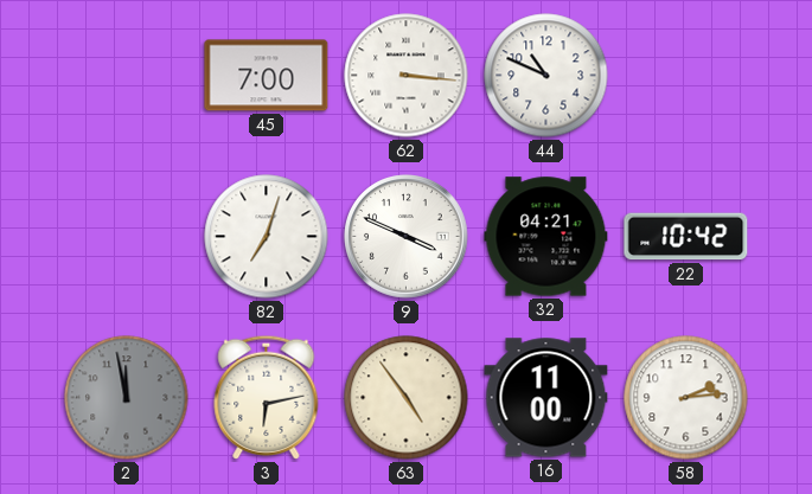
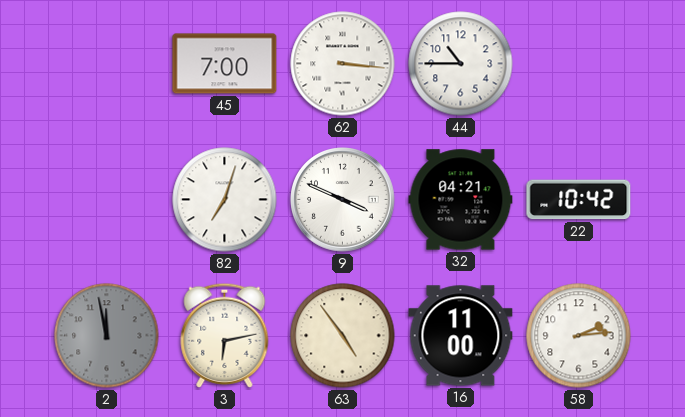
44: 10:49 -> 10:45
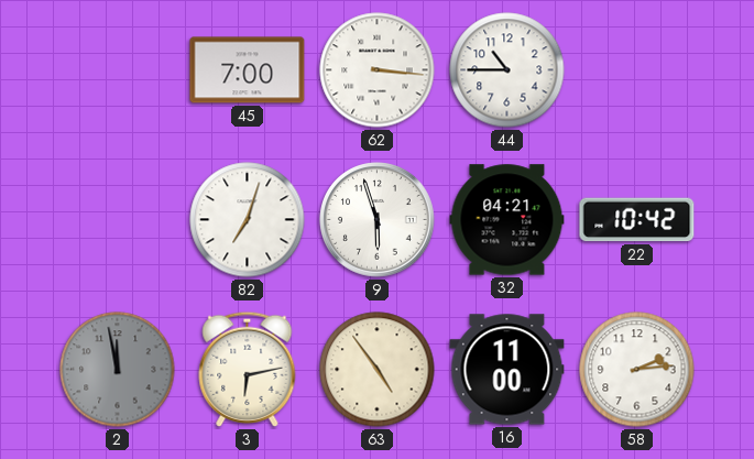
9: 3:49 -> 5:57
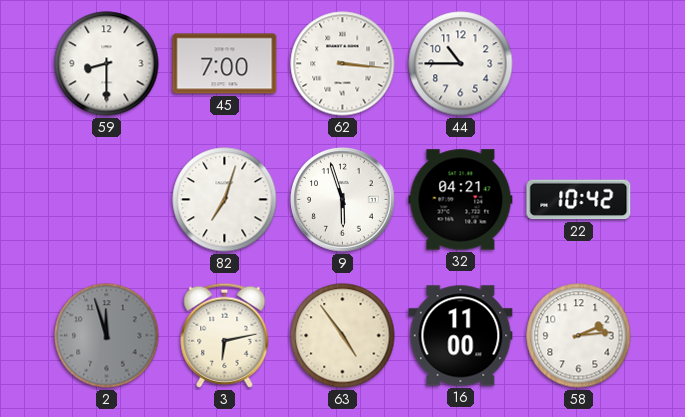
59: none -> 8:30
2: 11:58 -> 11:57
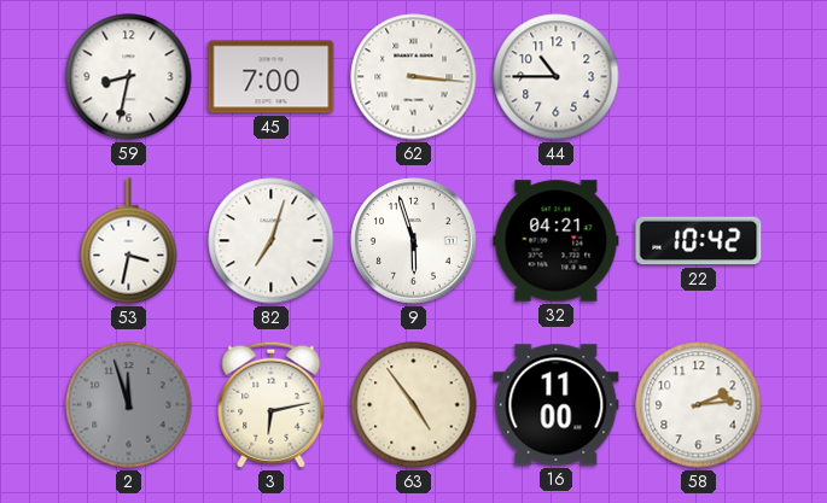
59: 8:30 -> 8:32
53: none -> 3:32
